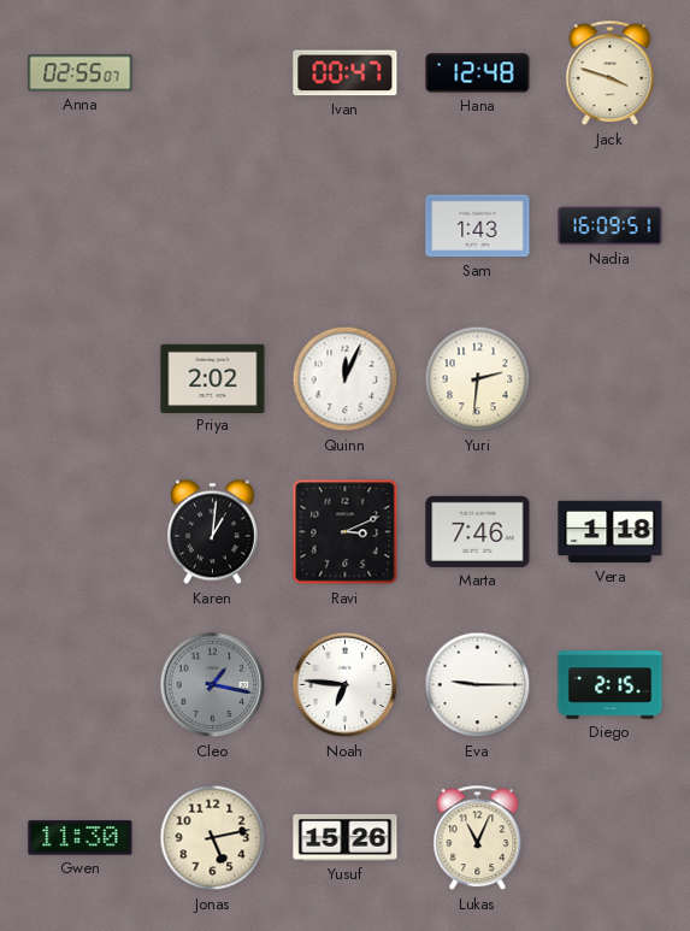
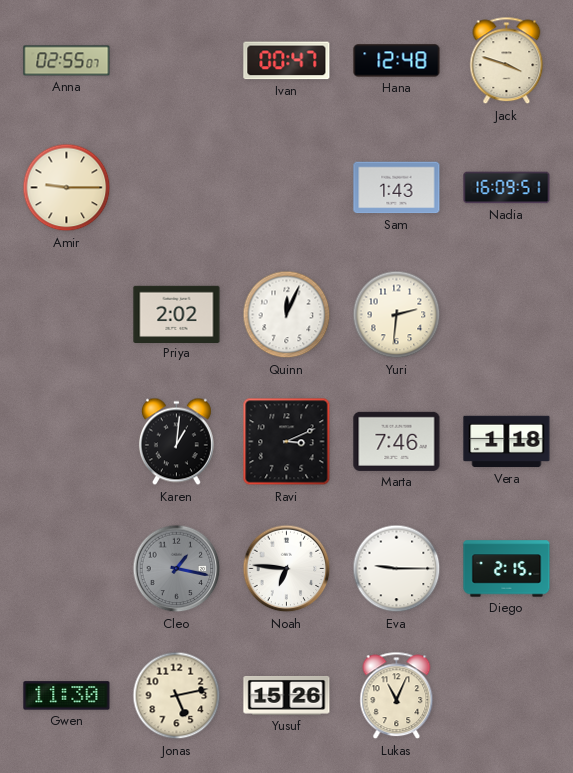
Amir: none -> 9:15
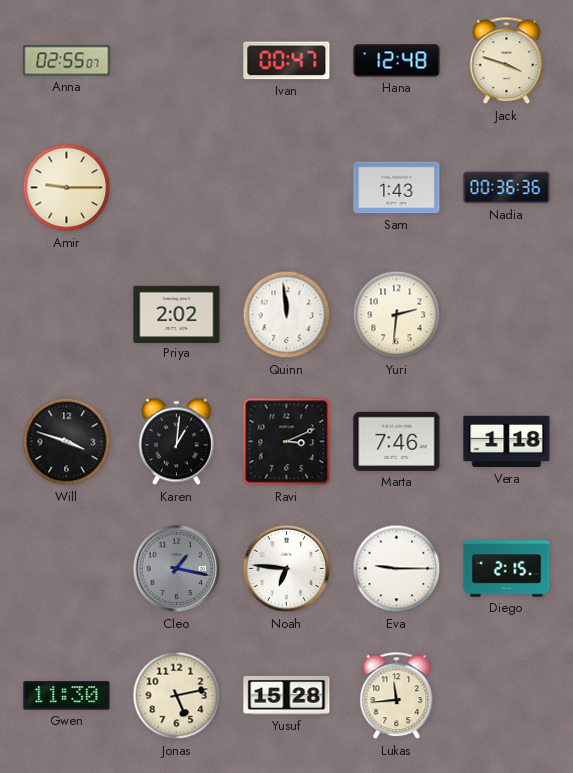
Nadia: 16:09 -> 00:36
Quinn: 12:04 -> 11:59
Will: none -> 3:48
Yusuf: 15:26 -> 15:28
Lukas: 11:04 -> 11:44
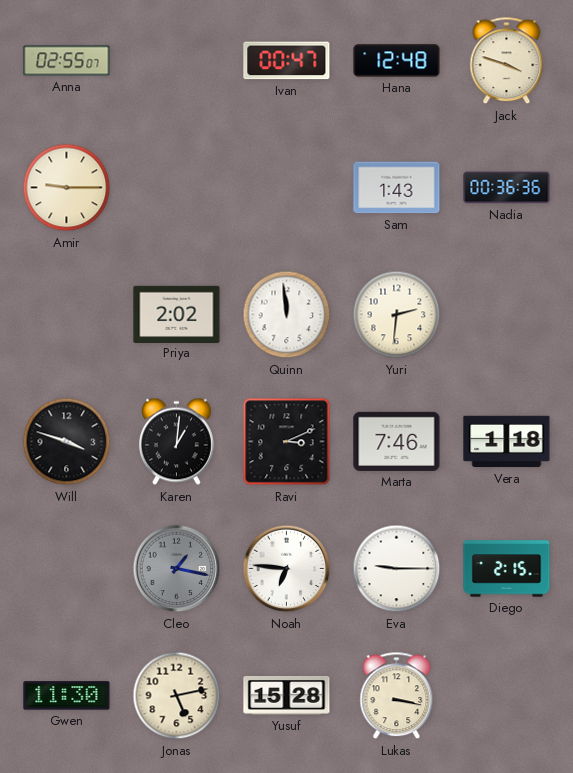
Lukas: 11:44 -> 3:17
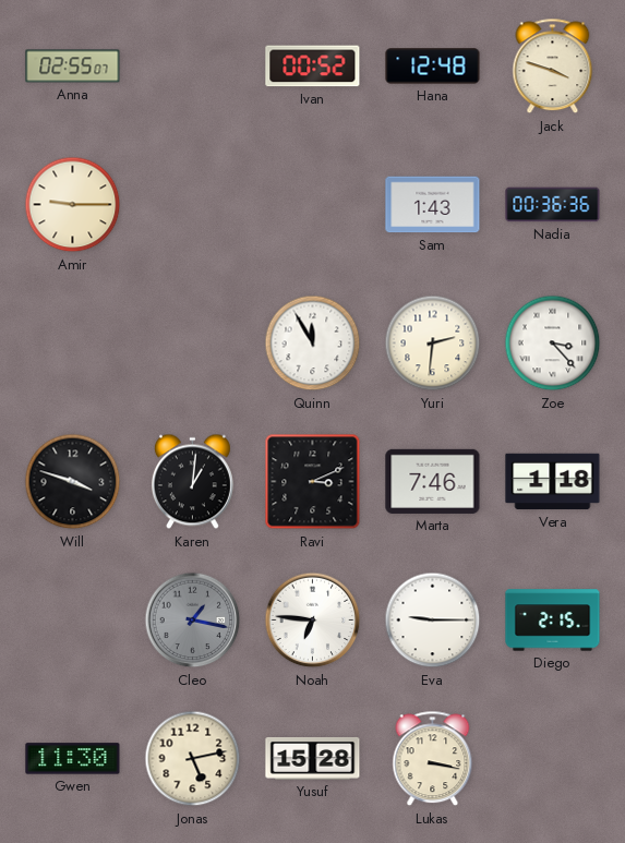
Ivan: 00:47 -> 00:52
Priya: 2:02 -> none
Quinn: 11:59 -> 11:55
Zoe: none -> 3:23
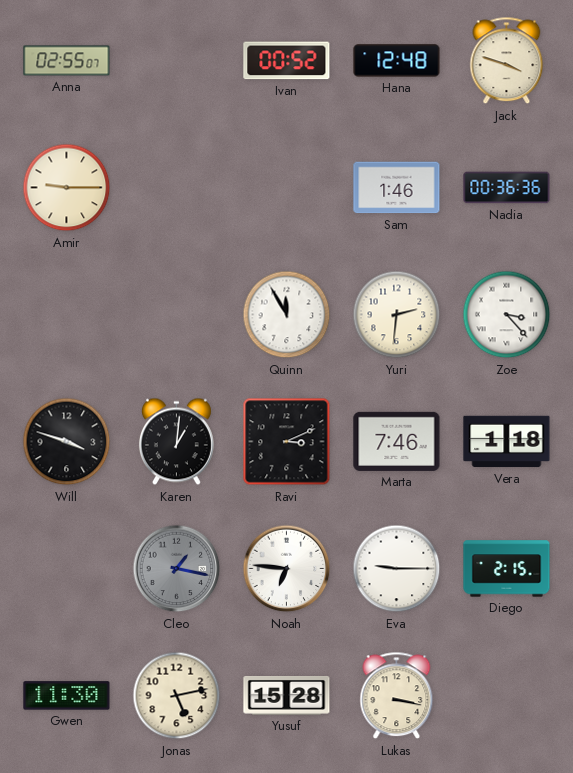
Sam: 1:43 -> 1:46
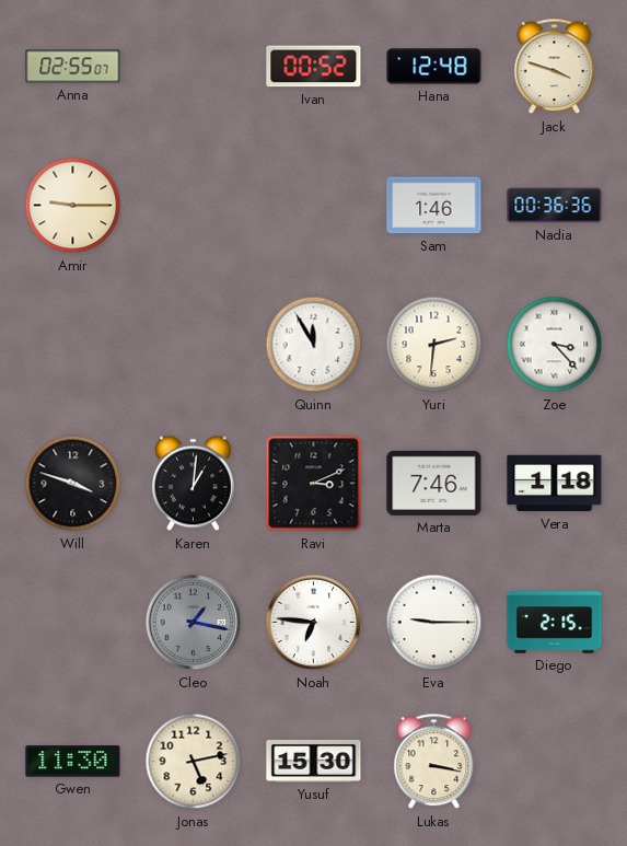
Yusuf: 15:28 -> 15:30
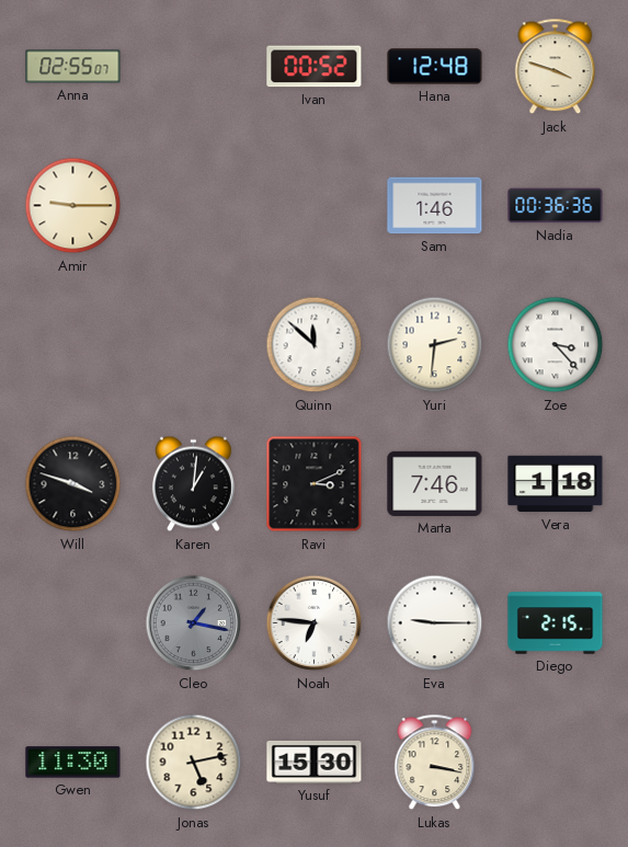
Quinn: 11:55 -> 11:52
